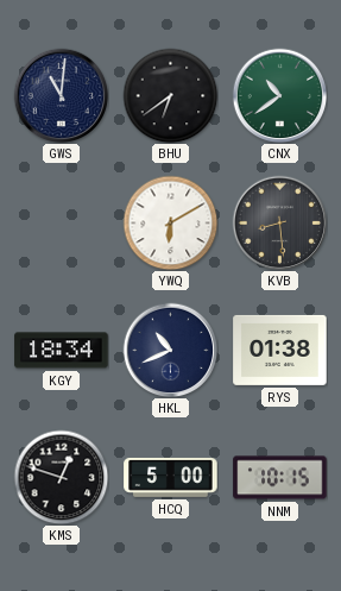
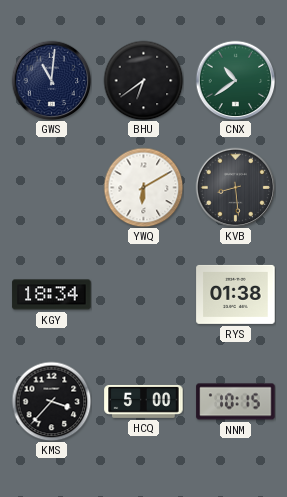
HKL: 10:41 -> none
KMS: 12:48 -> 3:37
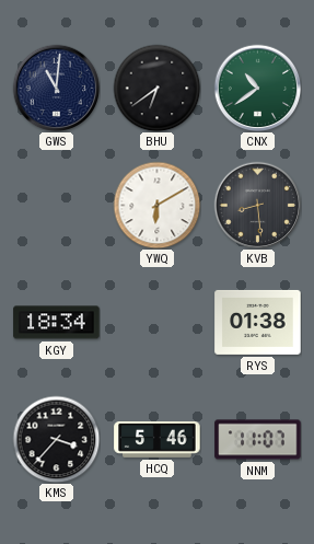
HCQ: 5:00 -> 5:46
NNM: 10:15 -> 11:07
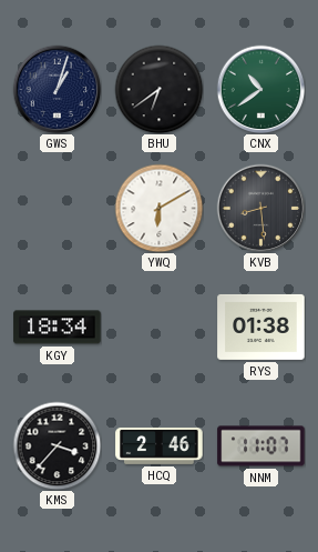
GWS: 11:01 -> 1:03
HCQ: 5:46 -> 2:46
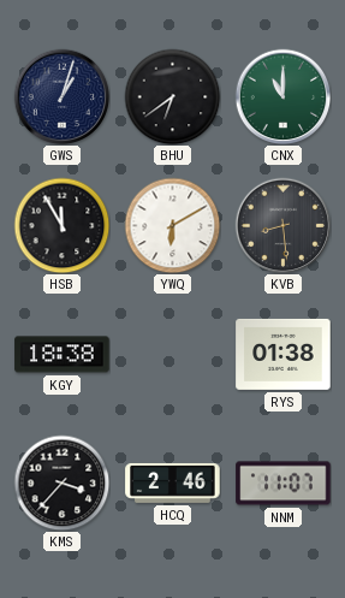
CNX: 10:39 -> 11:00
HSB: none -> 11:55
KGY: 18:34 -> 18:38
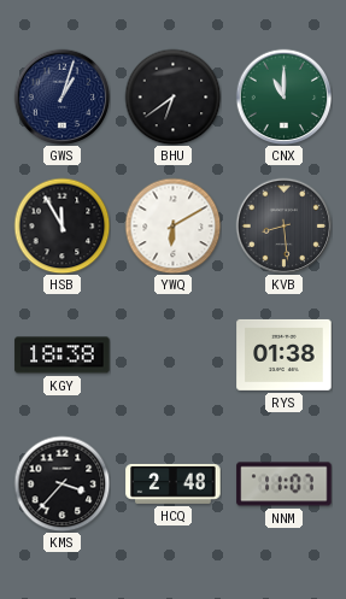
HCQ: 2:46 -> 2:48
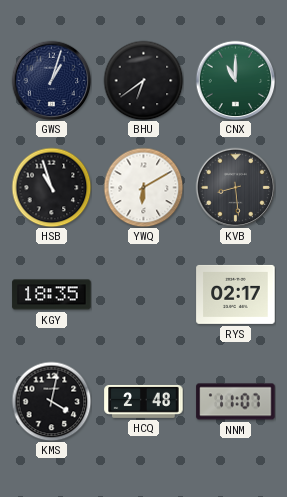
HSB: 11:55 -> 10:57
KGY: 18:38 -> 18:35
RYS: 01:38 -> 02:17
KMS: 3:37 -> 4:02
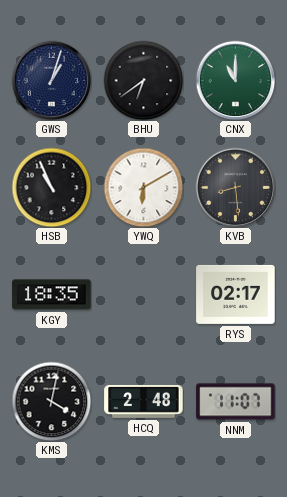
HSB: 10:57 -> 10:56
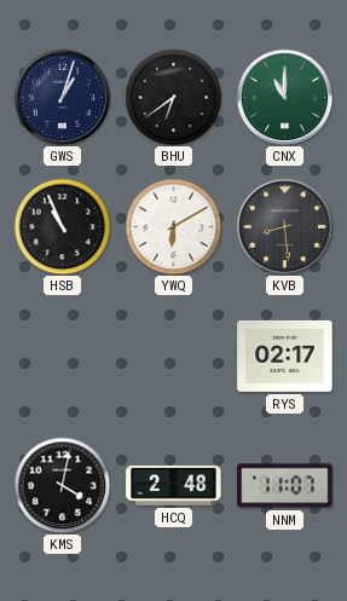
KGY: 18:35 -> none
